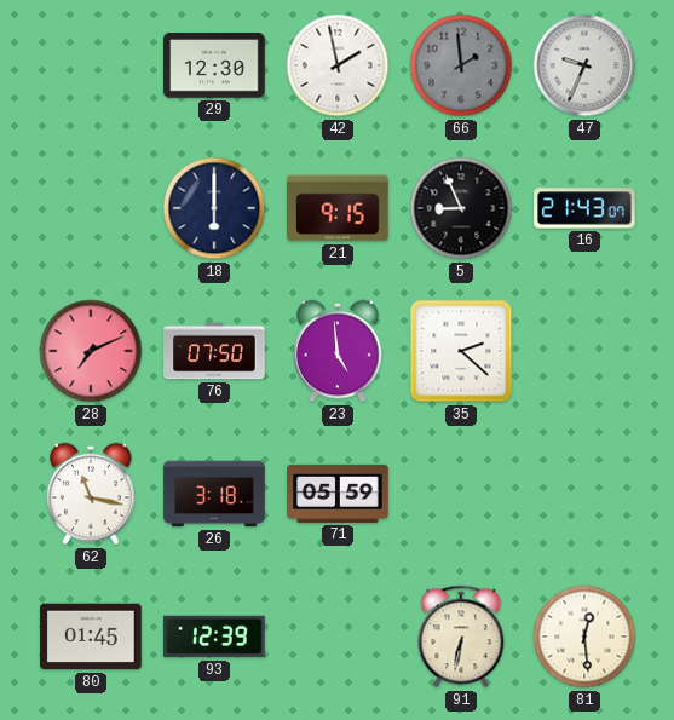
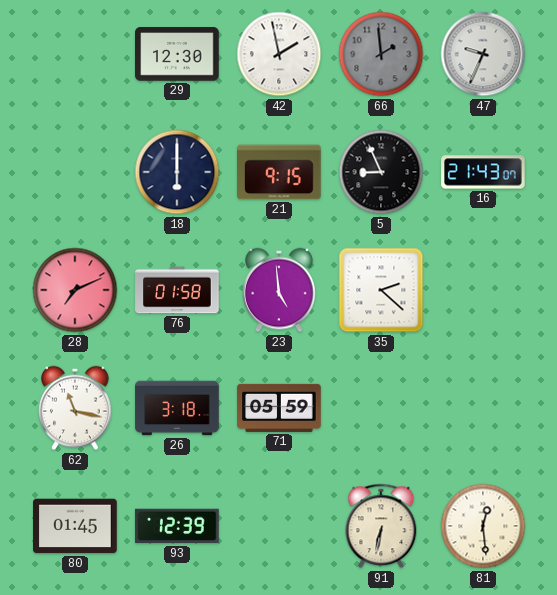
76: 07:50 -> 01:58
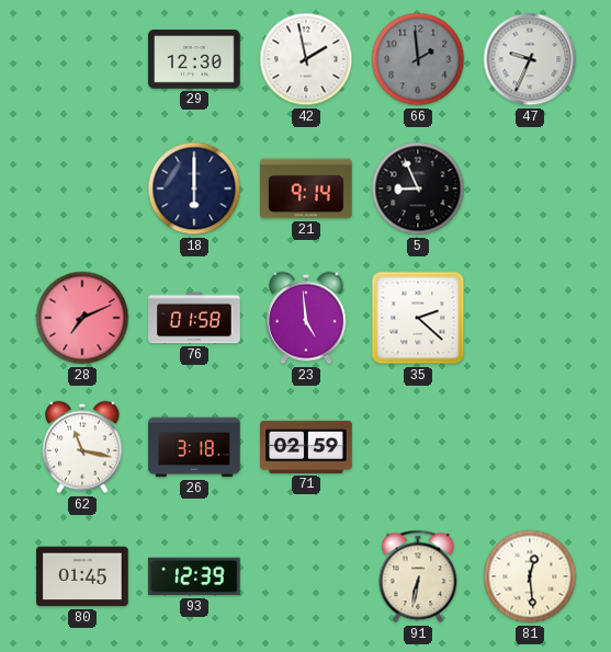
21: 9:15 -> 9:14
16: 21:43 -> none
71: 05:59 -> 02:59
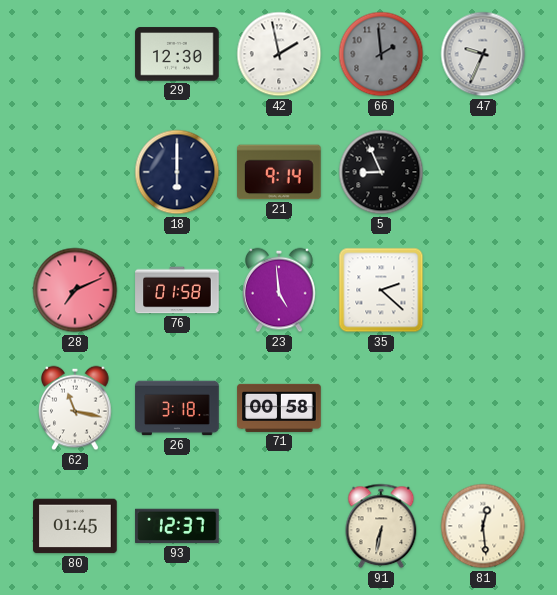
71: 02:59 -> 00:58
93: 12:39 -> 12:37
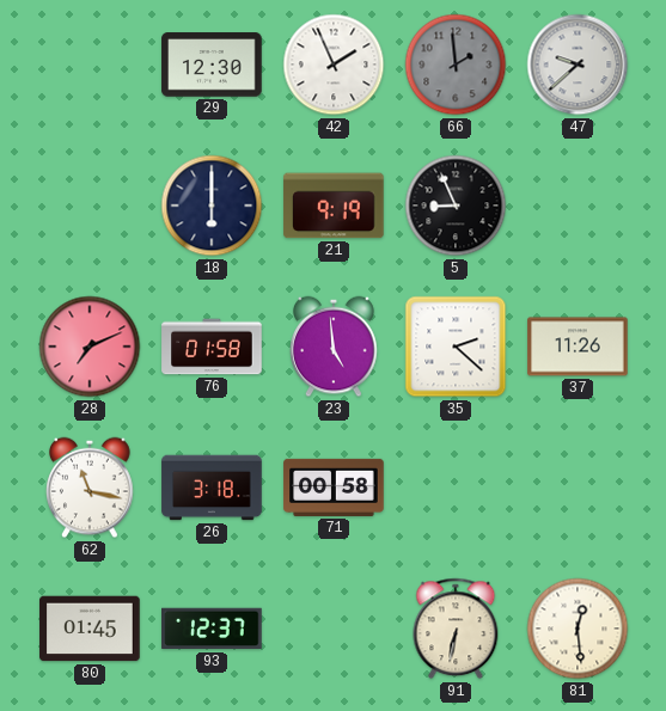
42: 1:58 -> 1:56
47: 9:34 -> 9:38
21: 9:14 -> 9:19
37: none -> 11:26
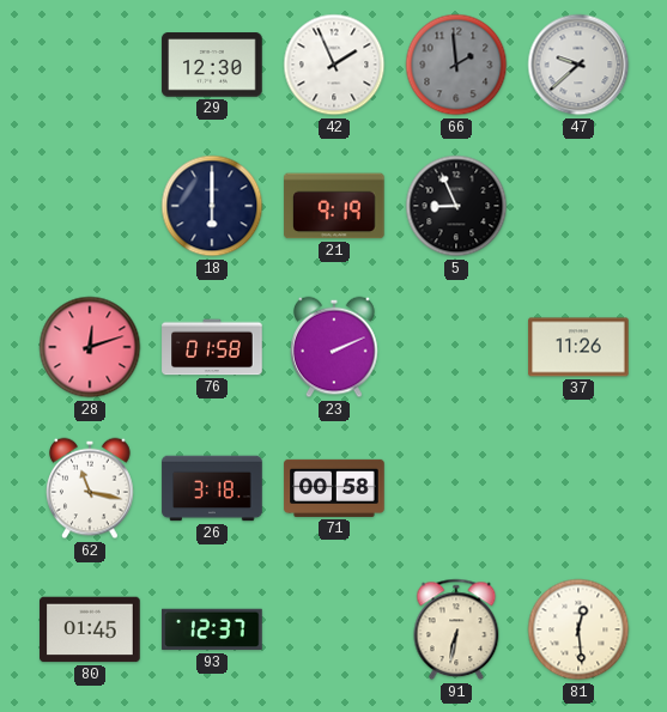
28: 7:11 -> 12:12
23: 4:59 -> 2:11
35: 2:22 -> none
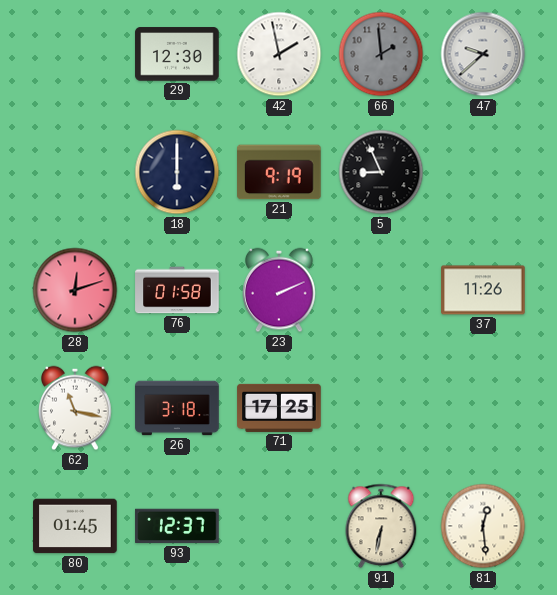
42: 1:56 -> 1:58
71: 00:58 -> 17:25
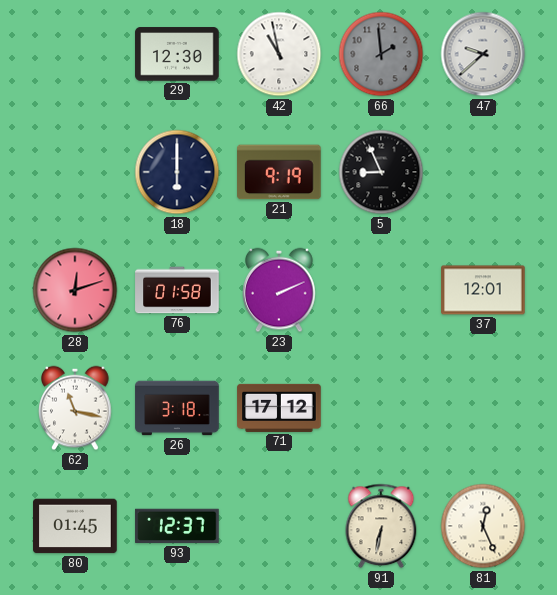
42: 1:58 -> 10:58
37: 11:26 -> 12:01
71: 17:25 -> 17:12
81: 12:29 -> 12:26
